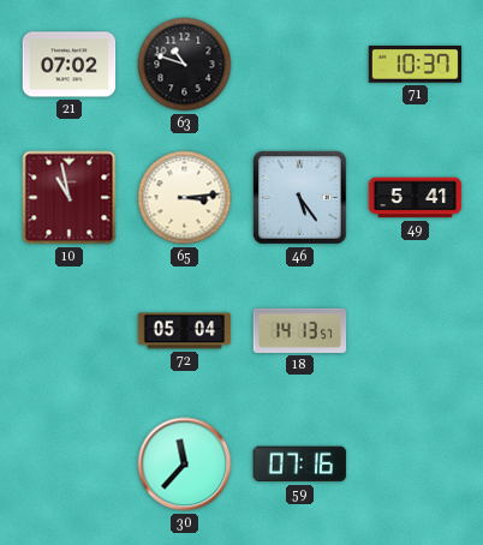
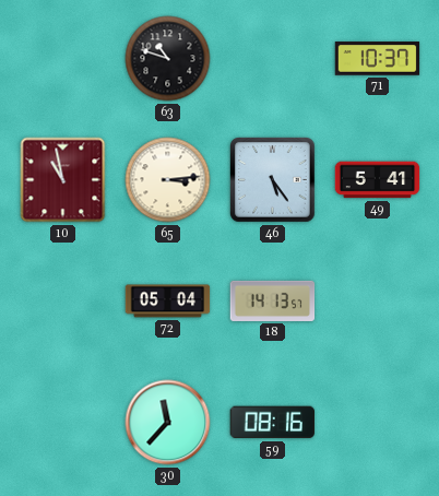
21: 07:02 -> none
59: 07:16 -> 08:16
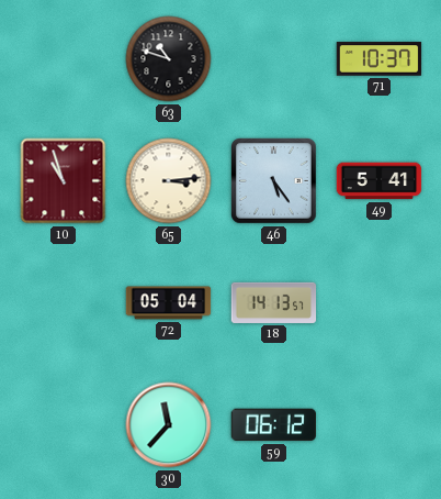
10: 10:58 -> 10:57
59: 08:16 -> 06:12
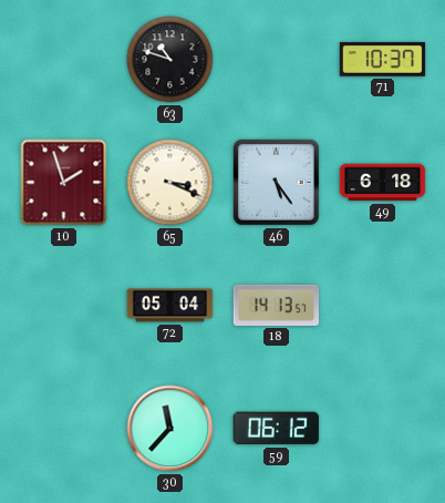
10: 10:57 -> 1:57
65: 3:14 -> 3:19
49: 5:41 -> 6:18
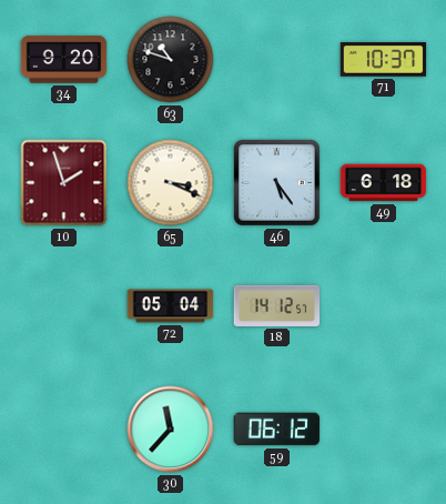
34: none -> 9:20
18: 14:13 -> 14:12
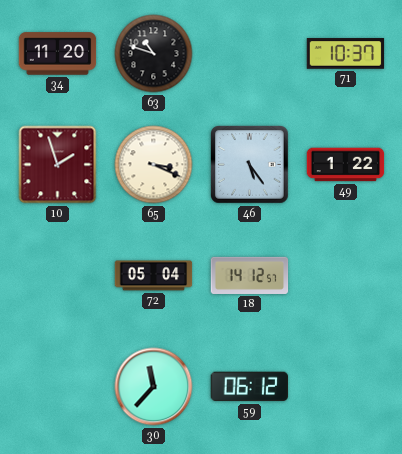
34: 9:20 -> 11:20
49: 6:18 -> 1:22
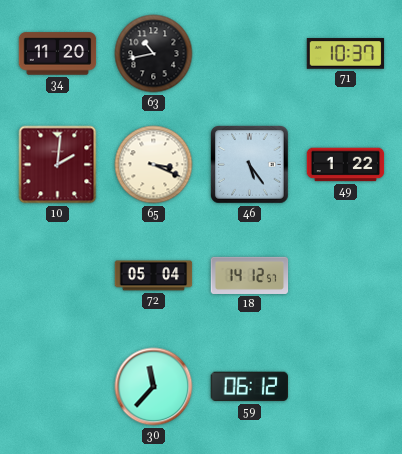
63: 10:48 -> 10:43
10: 1:57 -> 2:01
